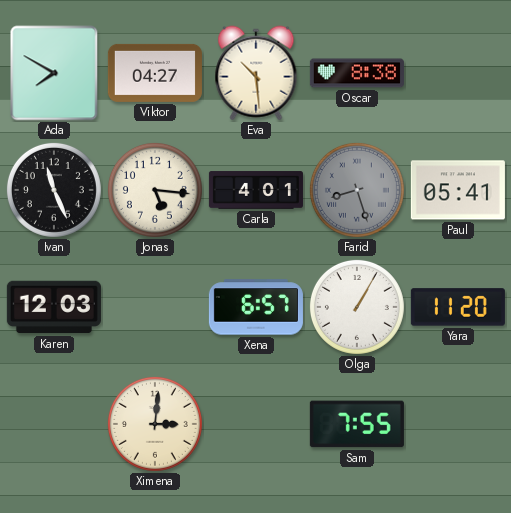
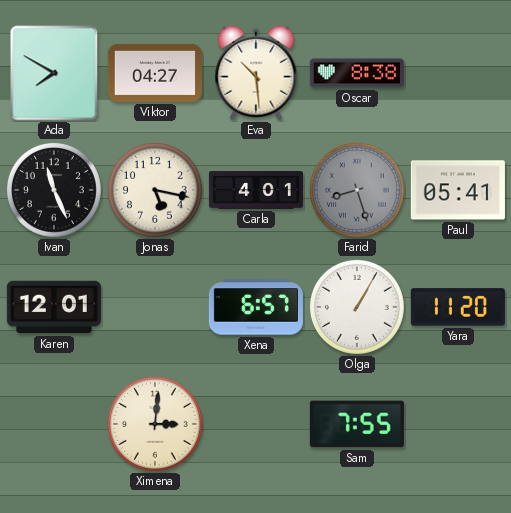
Jonas: 5:16 -> 5:17
Karen: 12:03 -> 12:01
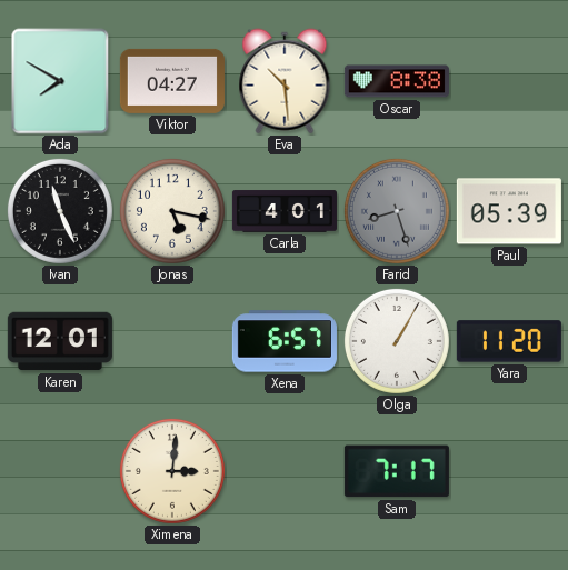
Paul: 05:41 -> 05:39
Sam: 7:55 -> 7:17
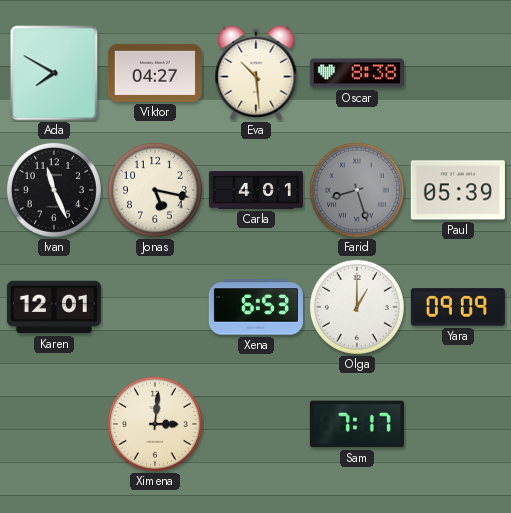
Xena: 6:57 -> 6:53
Olga: 1:05 -> 1:00
Yara: 11:20 -> 09:09
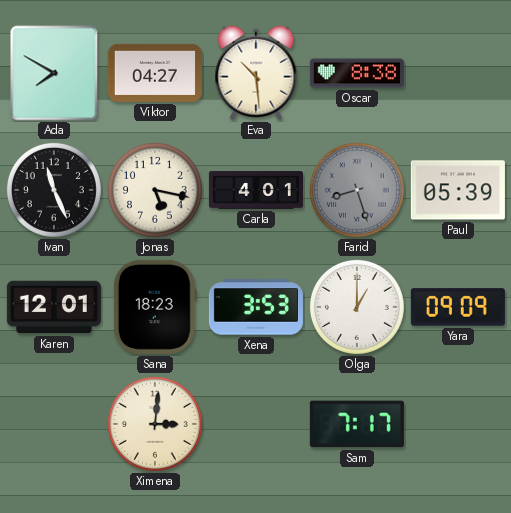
Sana: none -> 18:23
Xena: 6:53 -> 3:53
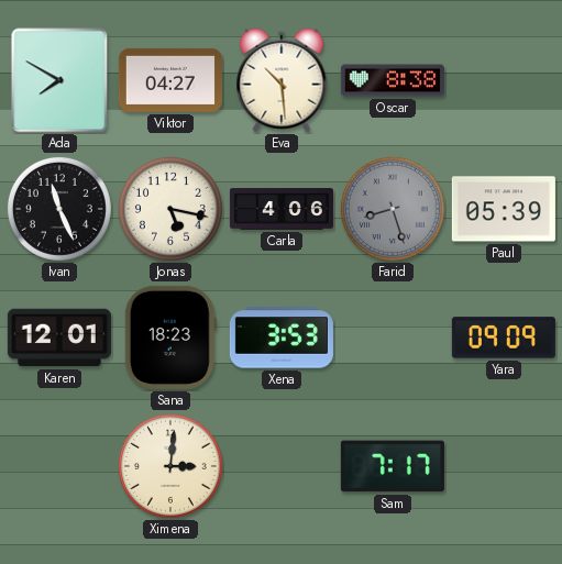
Carla: 4:01 -> 4:06
Olga: 1:00 -> none
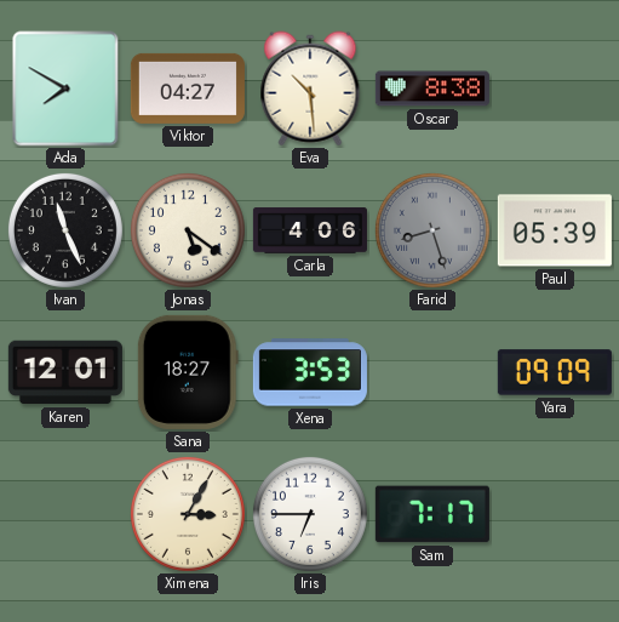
Jonas: 5:17 -> 5:21
Sana: 18:23 -> 18:27
Ximena: 3:01 -> 3:05
Iris: none -> 6:45
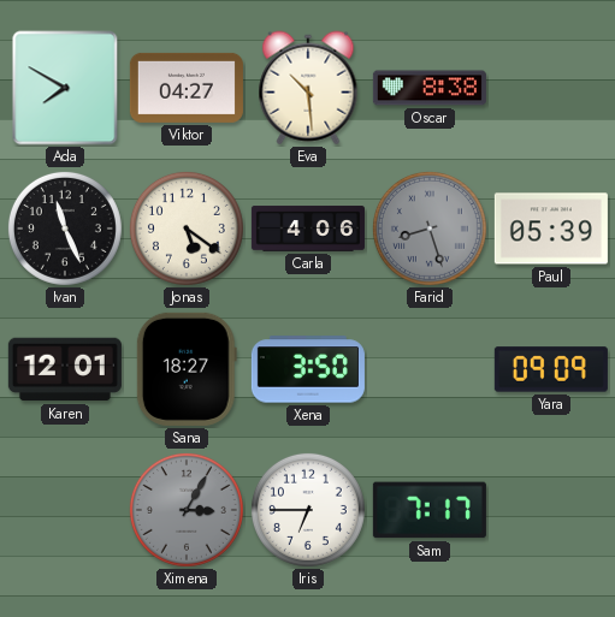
Xena: 3:53 -> 3:50
Ximena dial: cream -> grey
